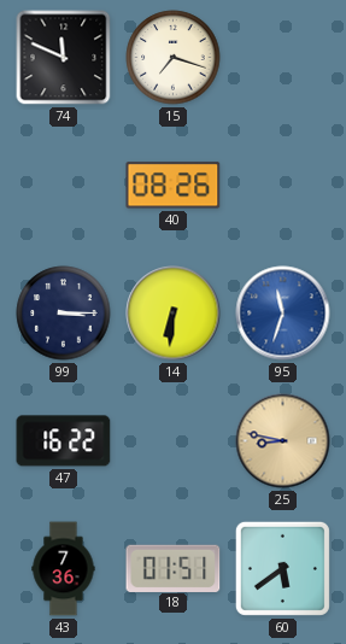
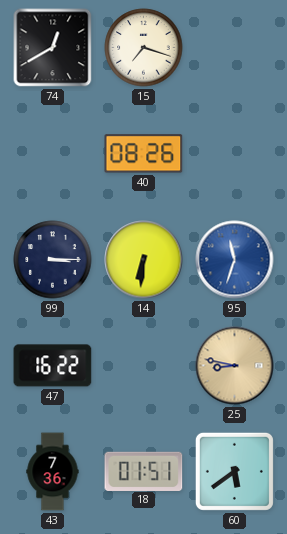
74: 11:49 -> 12:40
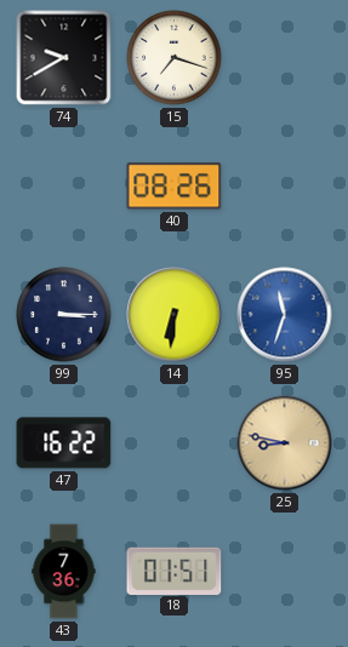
74: 12:40 -> 9:40
60: 5:39 -> none
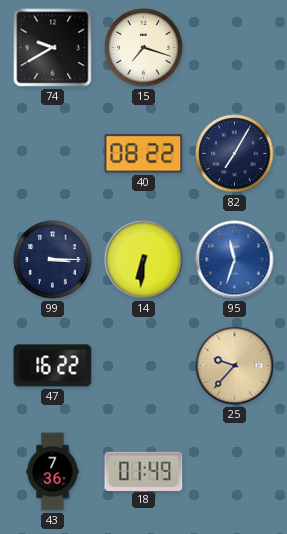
40: 08:26 -> 08:22
82: none -> 7:05
25: 8:47 -> 9:37
18: 01:51 -> 01:49
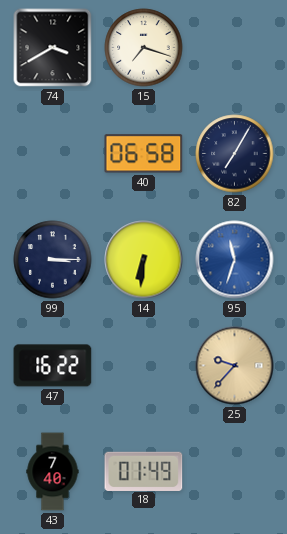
74: 9:40 -> 3:40
40: 08:22 -> 06:58
43: 7:36 -> 7:40
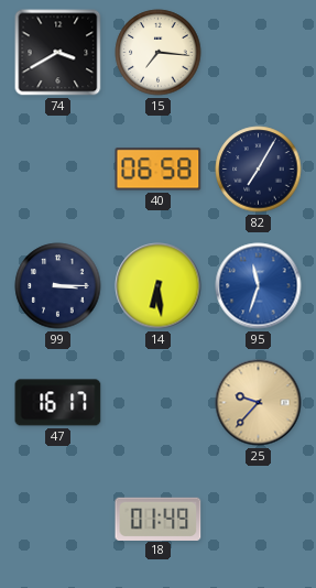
15: 7:18 -> 7:16
14: 6:31 -> 6:29
47: 16:22 -> 16:17
43: 7:40 -> none
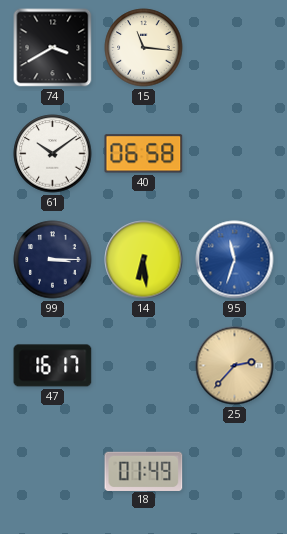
15: 7:16 -> 11:16
61: none -> 10:09
82: 7:05 -> none
25: 9:37 -> 2:37
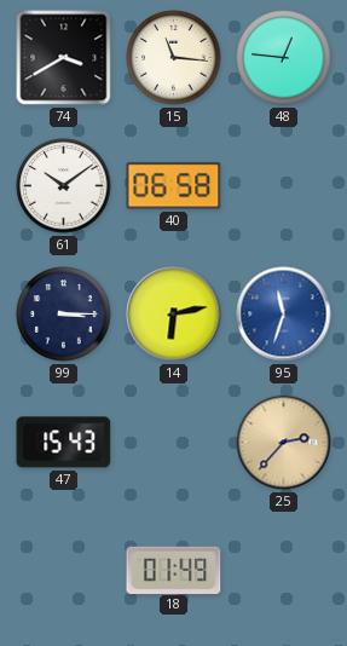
48: none -> 12:46
14: 6:29 -> 6:13
47: 16:17 -> 15:43
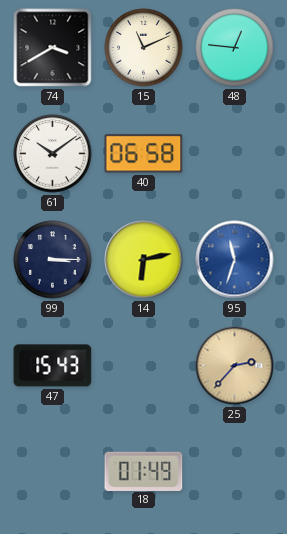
15: 11:16 -> 11:11
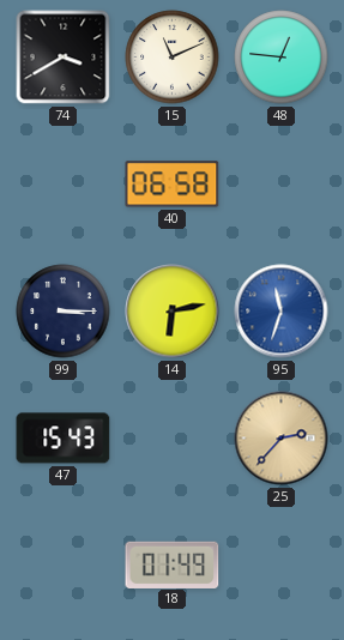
61: 10:09 -> none
